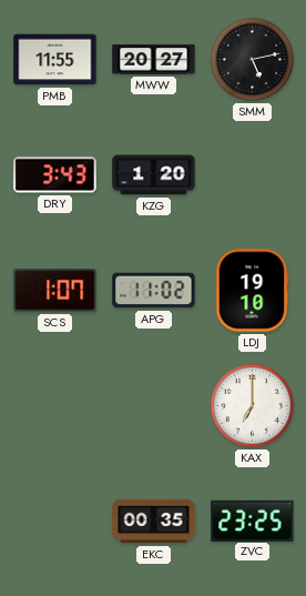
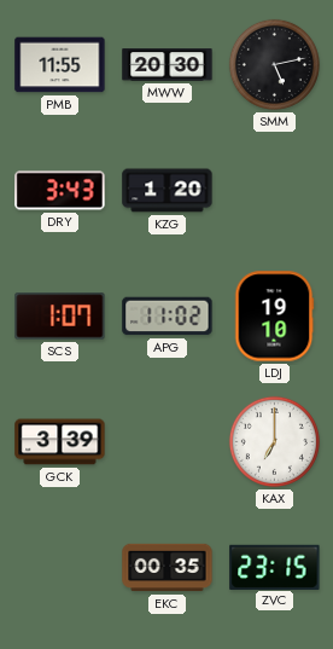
MWW: 20:27 -> 20:30
GCK: none -> 3:39
ZVC: 23:25 -> 23:15
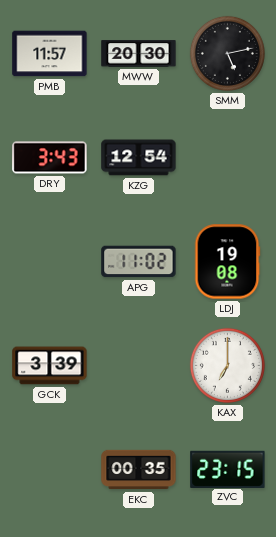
PMB: 11:55 -> 11:57
KZG: 1:20 -> 12:54
SCS: 1:07 -> none
LDJ: 19:10 -> 19:08
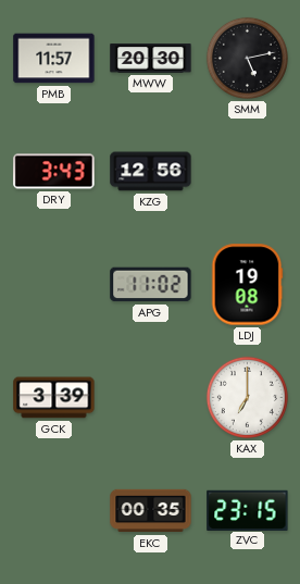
KZG: 12:54 -> 12:56
